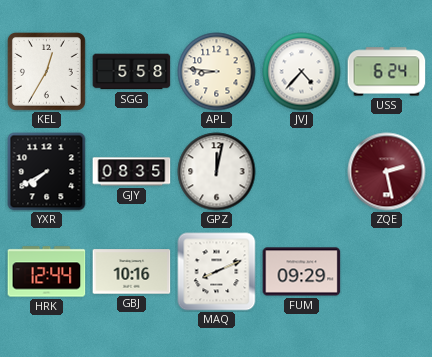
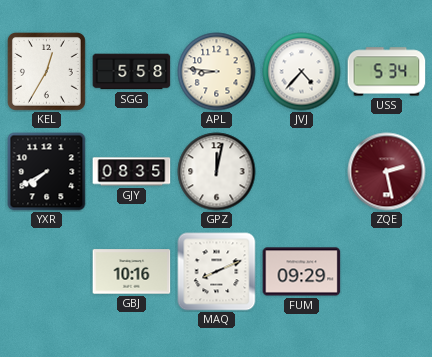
USS: 6:24 -> 5:34
HRK: 12:44 -> none
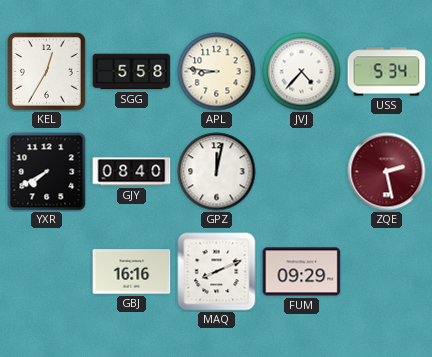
GJY: 08:35 -> 08:40
GBJ: 10:16 -> 16:16
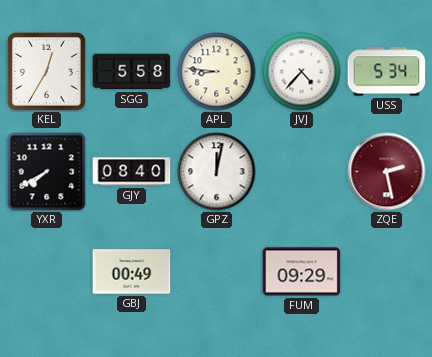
GBJ: 16:16 -> 00:49
MAQ: 8:11 -> none
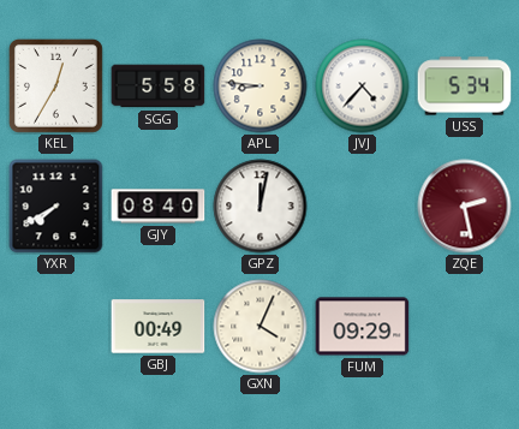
GXN: none -> 4:04
